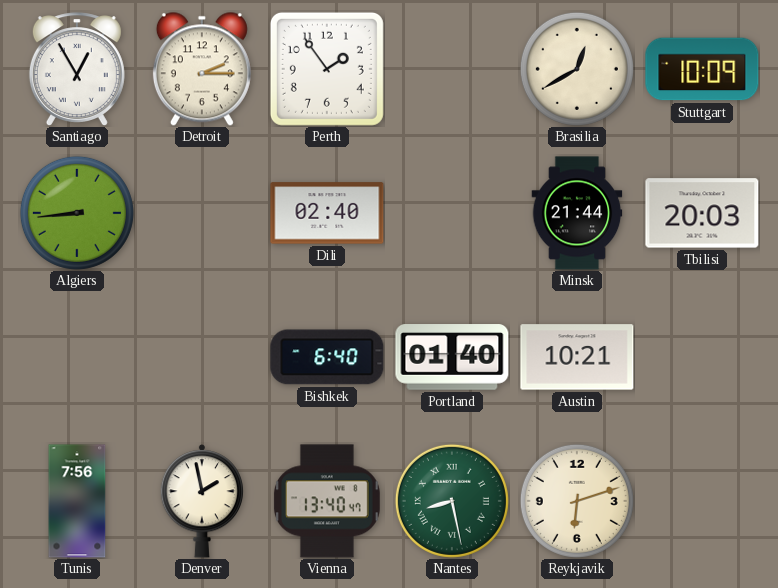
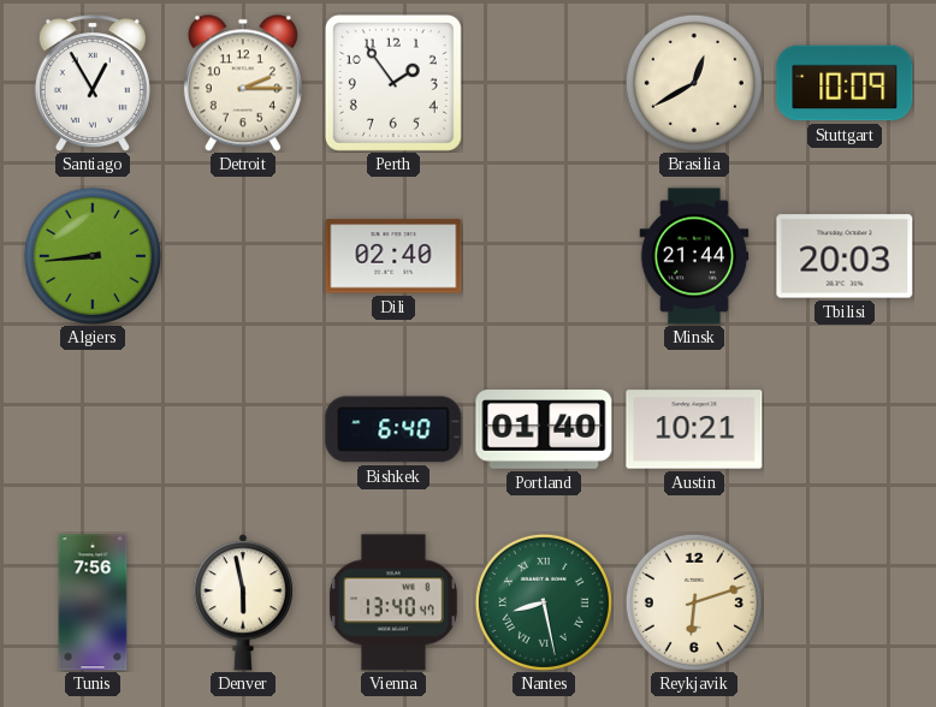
Denver: 1:58 -> 5:58
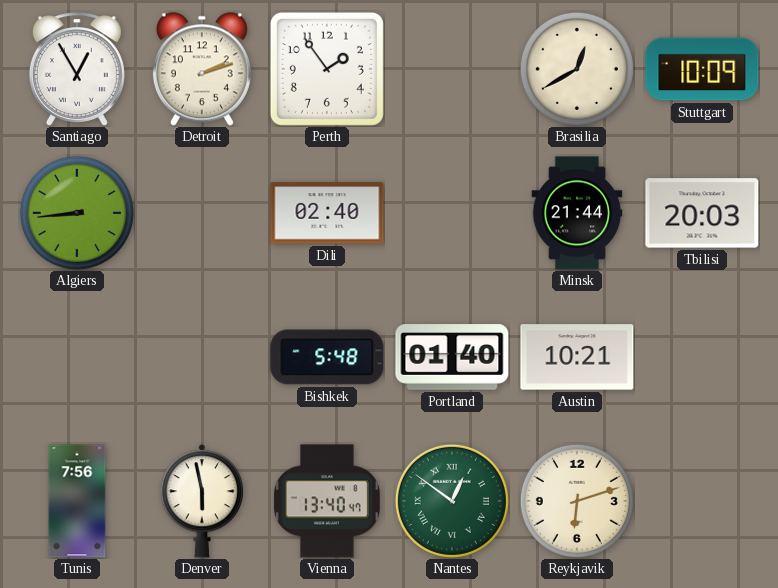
Detroit: 2:15 -> 2:12
Bishkek: 6:40 -> 5:48
Nantes: 8:28 -> 12:51
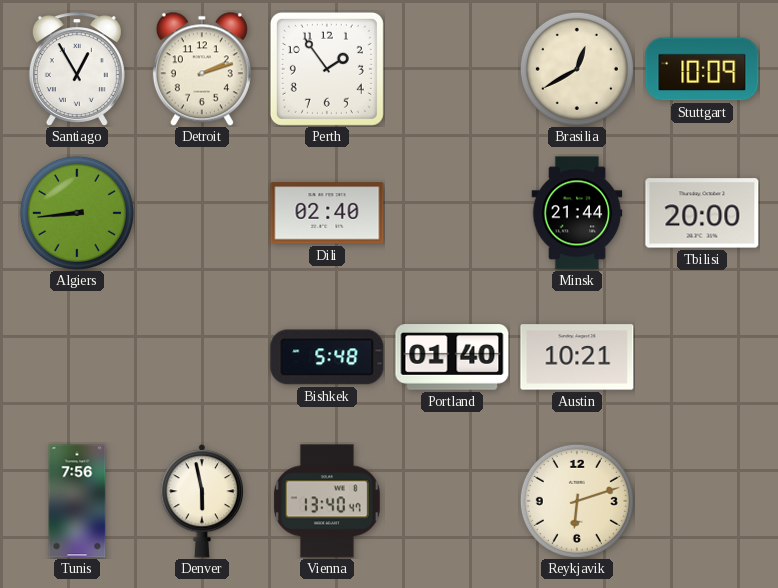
Tbilisi: 20:03 -> 20:00
Nantes: 12:51 -> none
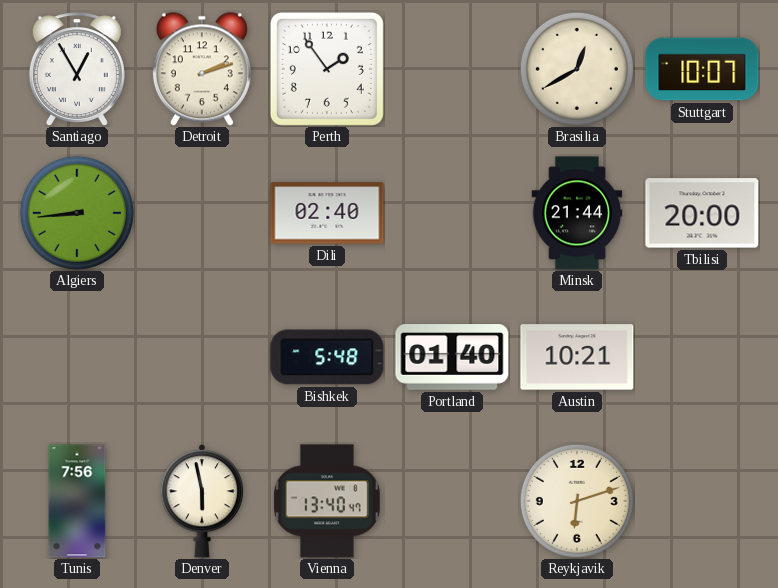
Stuttgart: 10:09 -> 10:07
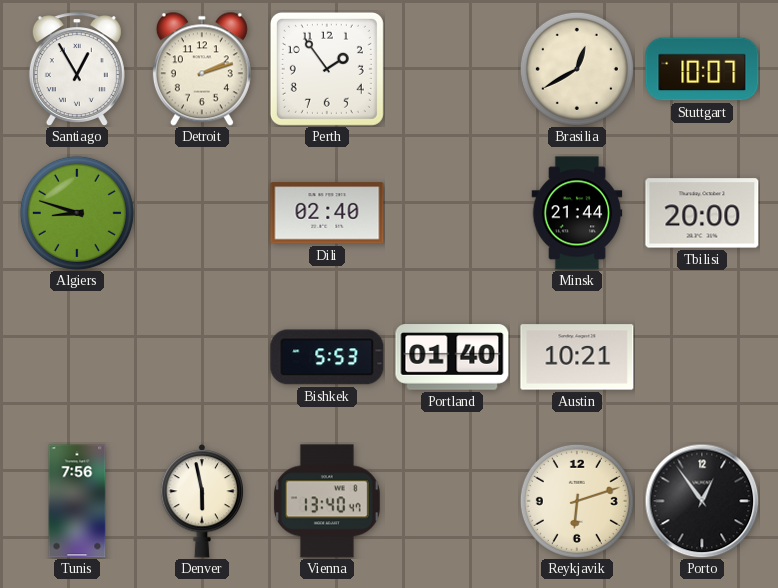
Algiers: 8:44 -> 8:48
Bishkek: 5:48 -> 5:53
Porto: none -> 12:54
